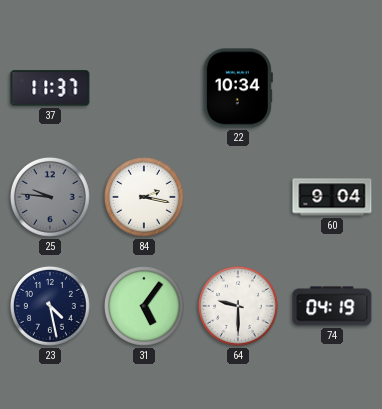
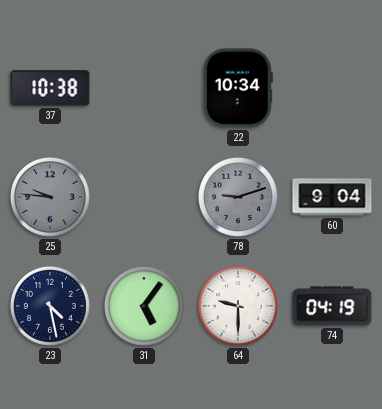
37: 11:37 -> 10:38
84: 2:17 -> none
78: none -> 9:12
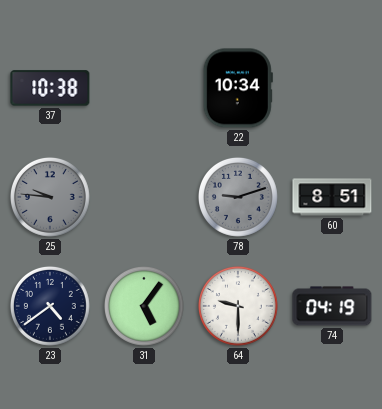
60: 9:04 -> 8:51
23: 4:28 -> 4:39
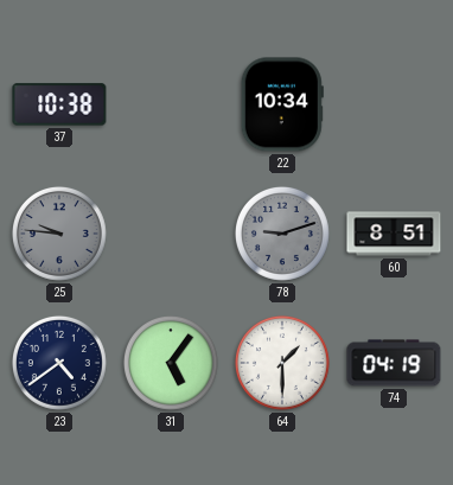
64: 9:30 -> 1:30
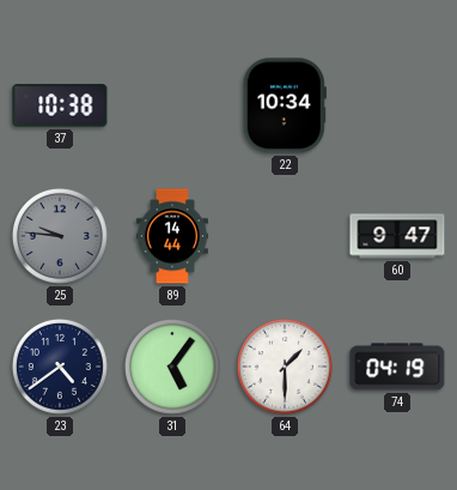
89: none -> 14:44
78: 9:12 -> none
60: 8:51 -> 9:47
